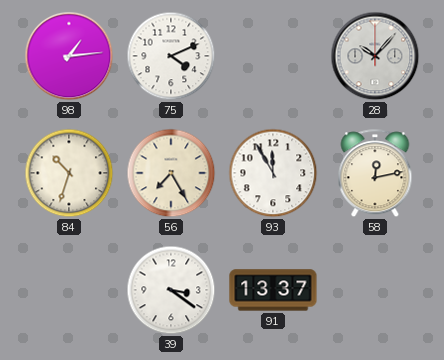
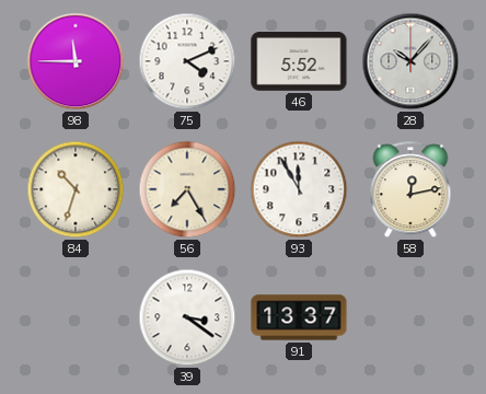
98: 1:14 -> 11:45
46: none -> 5:52
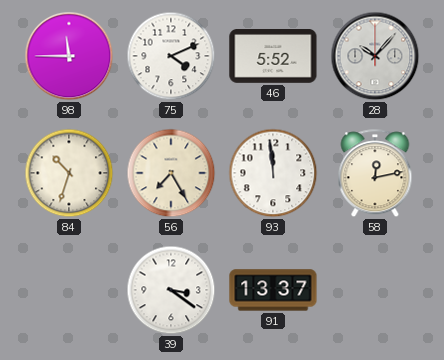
93: 11:55 -> 11:59
